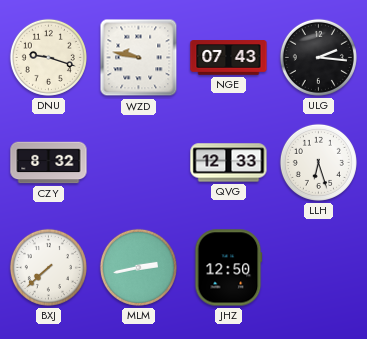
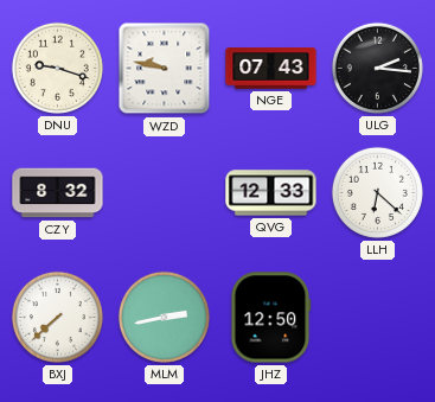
LLH: 6:27 -> 6:22
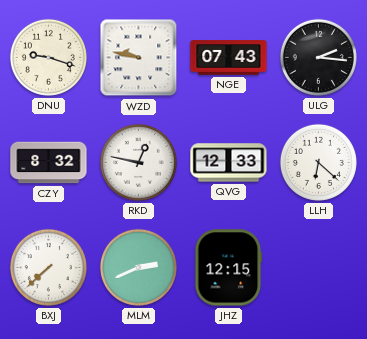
RKD: none -> 12:47
MLM: 2:43 -> 2:41
JHZ: 12:50 -> 12:15
